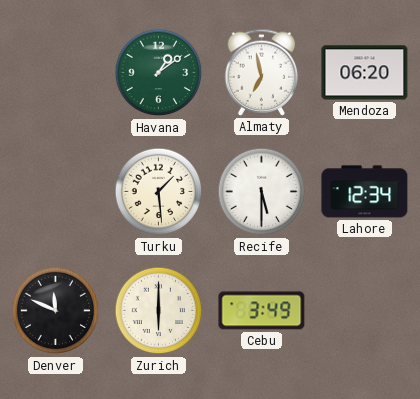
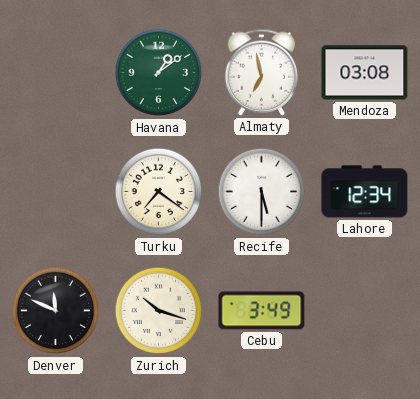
Mendoza: 06:20 -> 03:08
Turku: 1:29 -> 7:21
Zurich: 6:00 -> 10:18
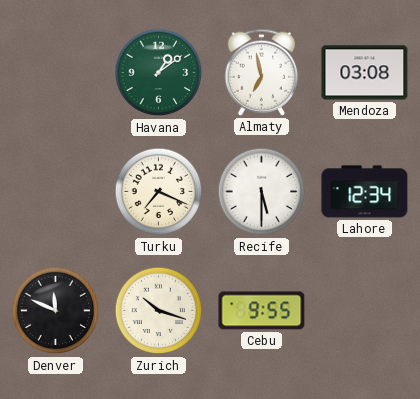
Turku: 7:21 -> 7:19
Cebu: 3:49 -> 9:55
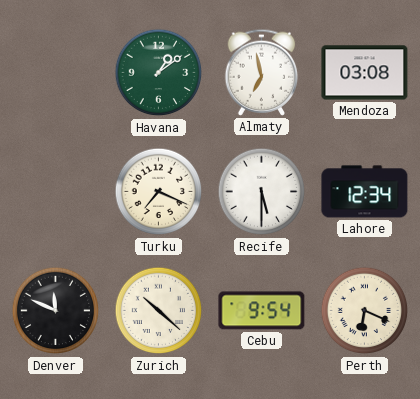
Zurich: 10:18 -> 10:22
Cebu: 9:55 -> 9:54
Perth: none -> 6:19
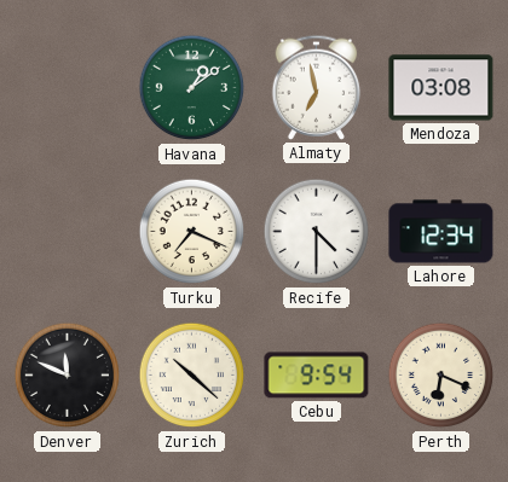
Recife: 5:30 -> 4:30
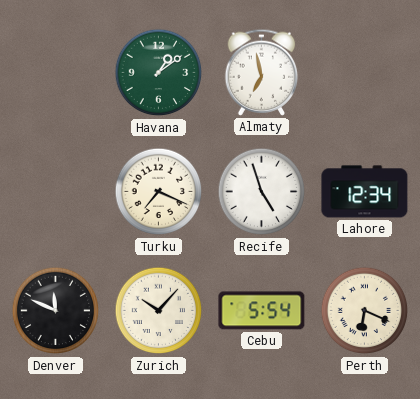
Mendoza: 03:08 -> none
Recife: 4:30 -> 4:57
Zurich: 10:22 -> 10:07
Cebu: 9:54 -> 5:54
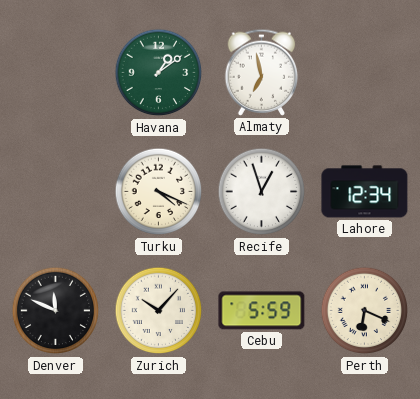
Turku: 7:19 -> 4:19
Recife: 4:57 -> 12:57
Cebu: 5:54 -> 5:59
